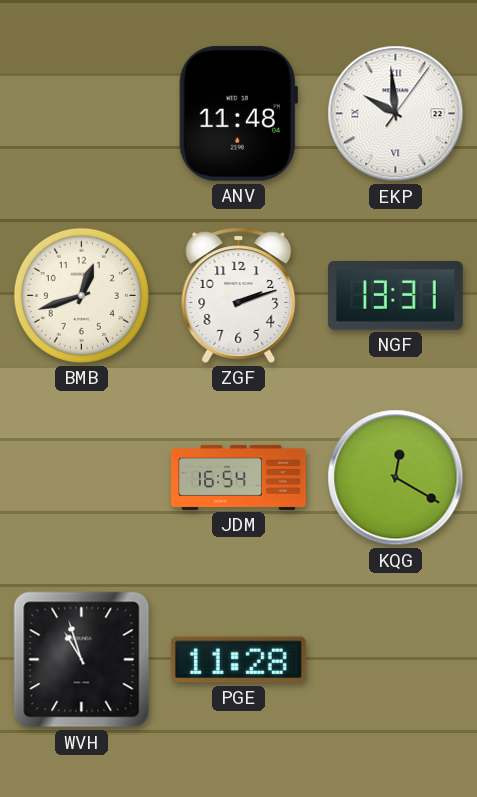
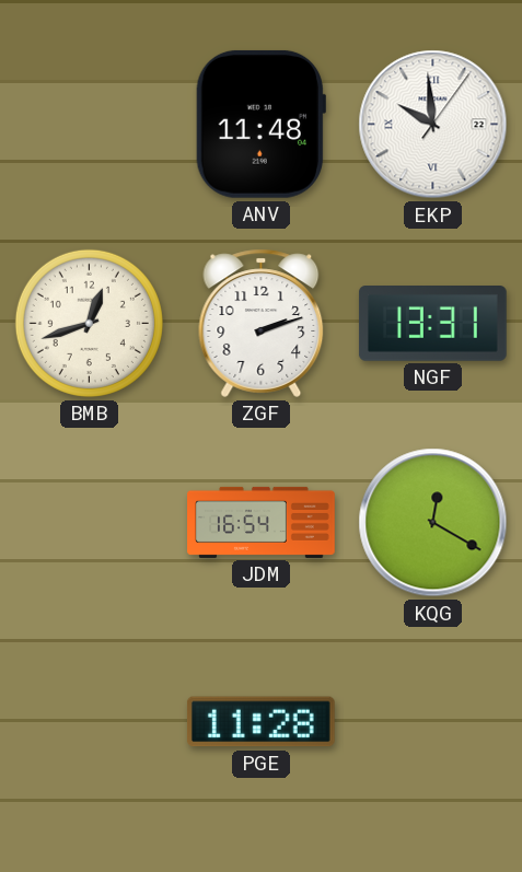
WVH: 10:57 -> none
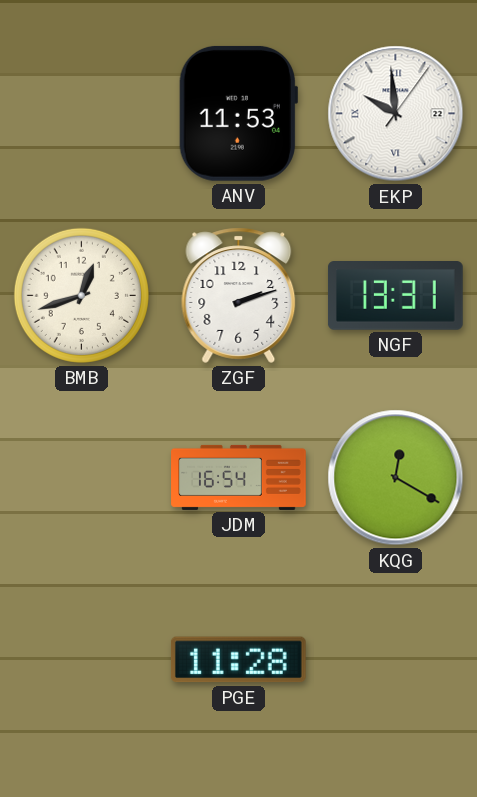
ANV: 11:48 -> 11:53
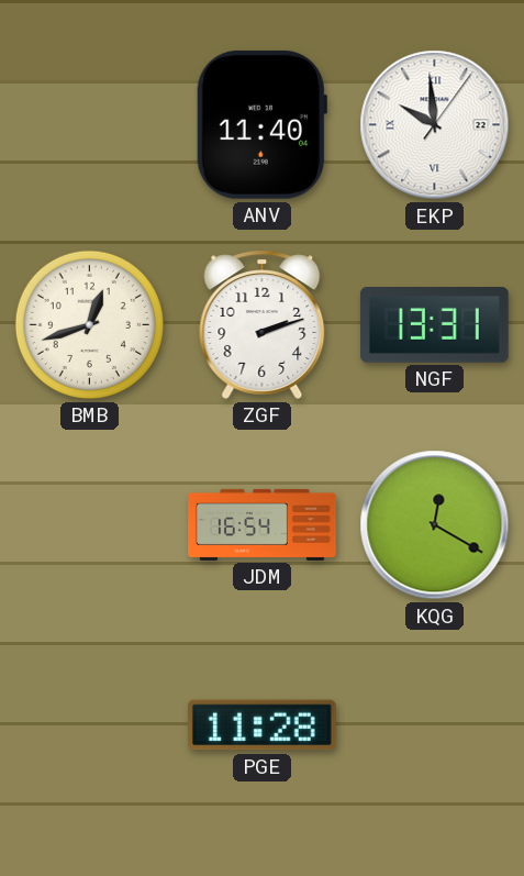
ANV: 11:53 -> 11:40
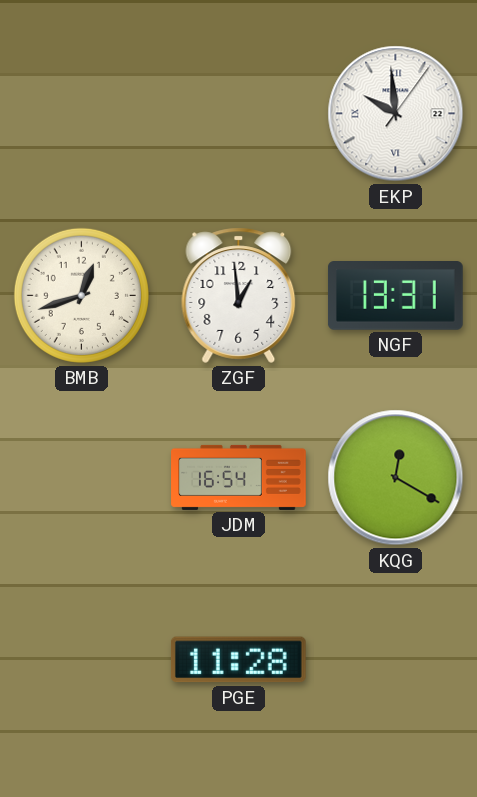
ANV: 11:40 -> none
ZGF: 2:12 -> 12:59
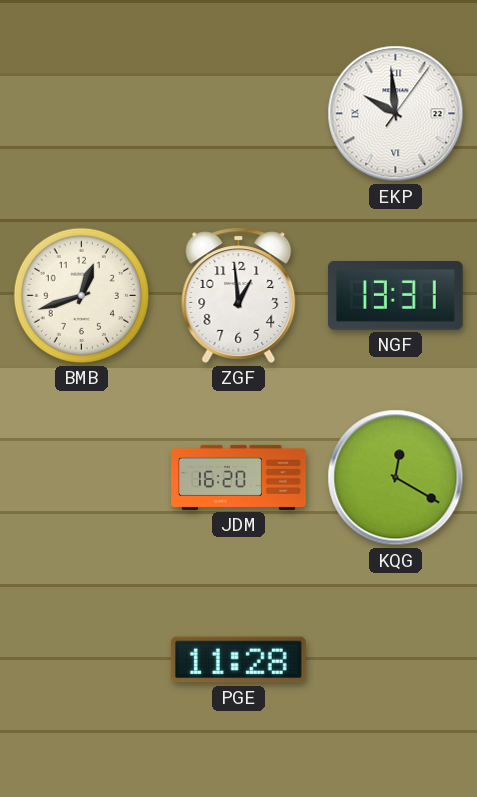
JDM: 16:54 -> 16:20
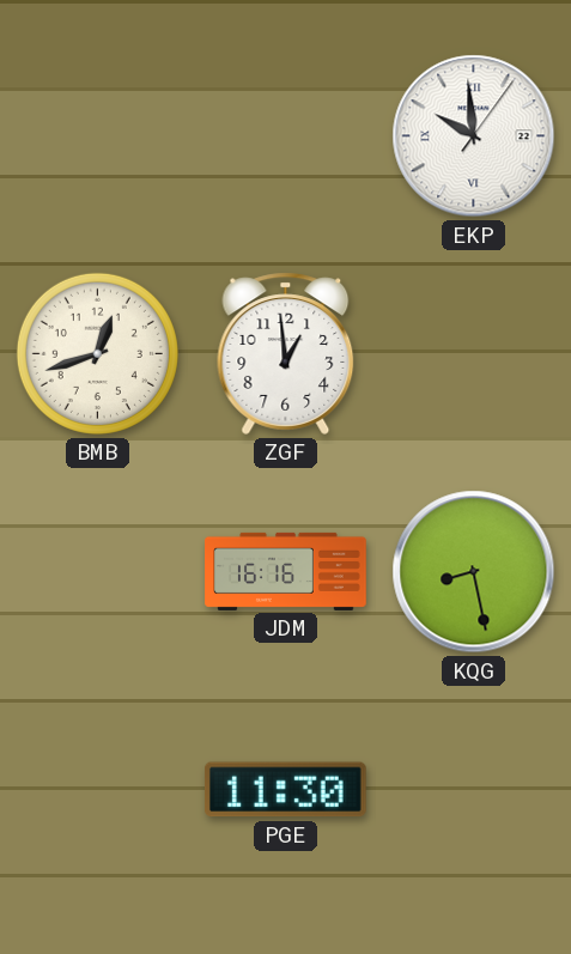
NGF: 13:31 -> none
JDM: 16:20 -> 16:16
KQG: 12:20 -> 8:28
PGE: 11:28 -> 11:30
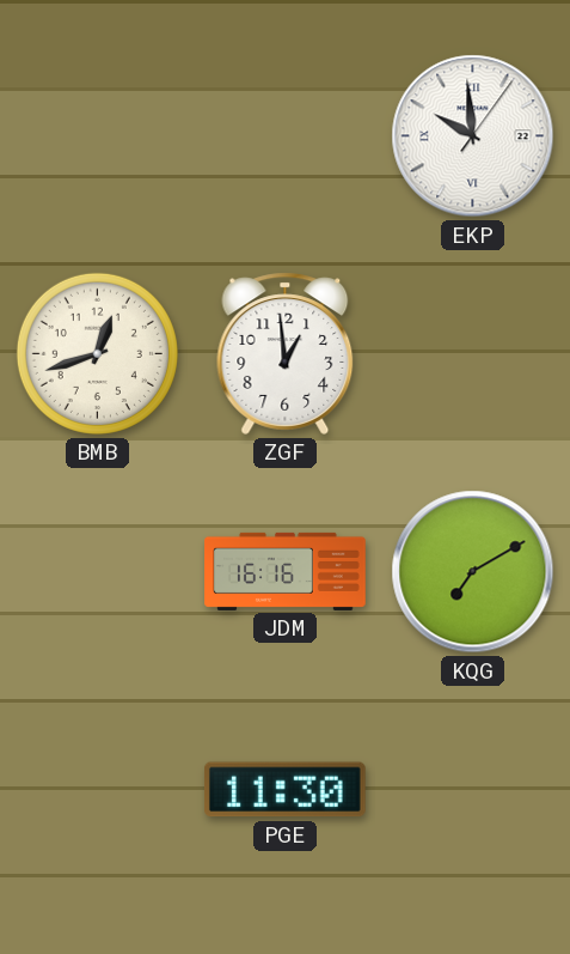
KQG: 8:28 -> 7:10
